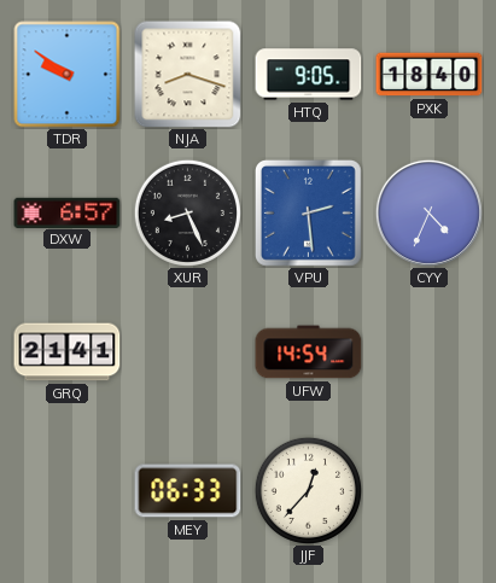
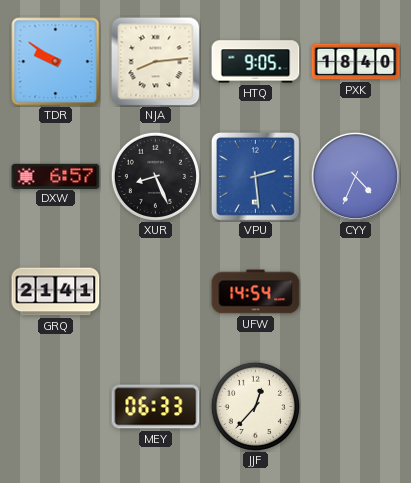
NJA: 8:18 -> 8:14
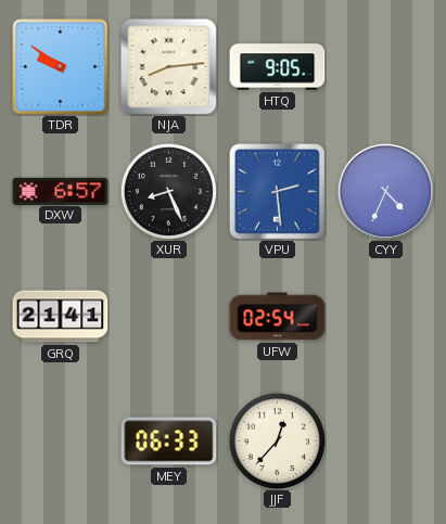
PXK: 18:40 -> none
UFW: 14:54 -> 02:54
